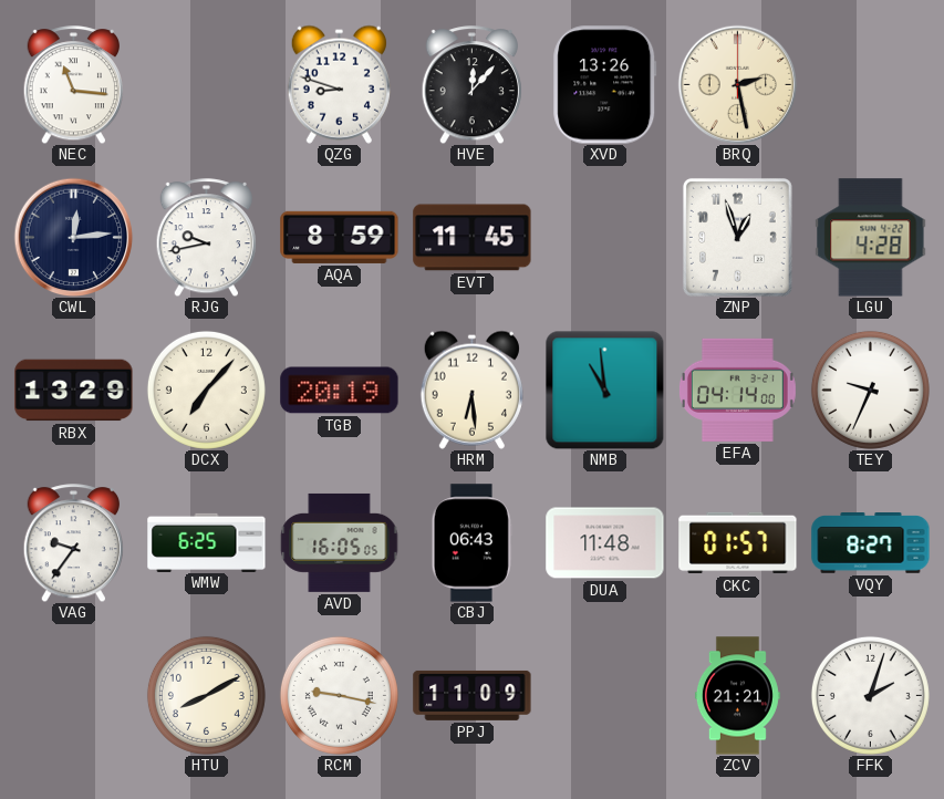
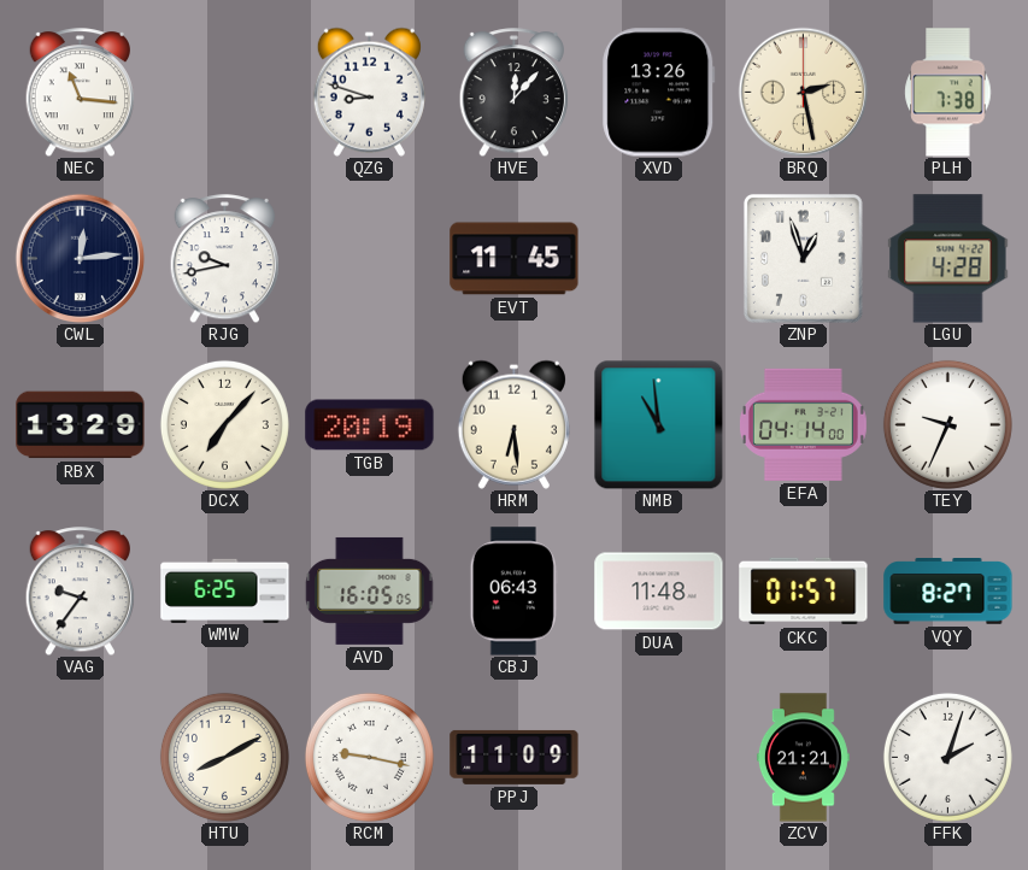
PLH: none -> 7:38
AQA: 8:59 -> none
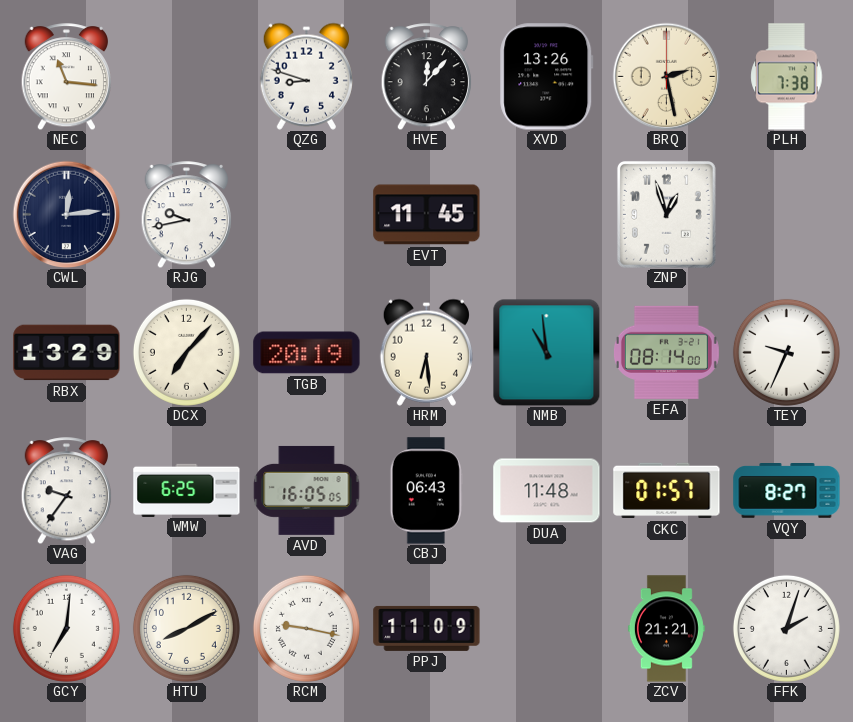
LGU: 4:28 -> none
EFA: 04:14 -> 08:14
GCY: none -> 7:01
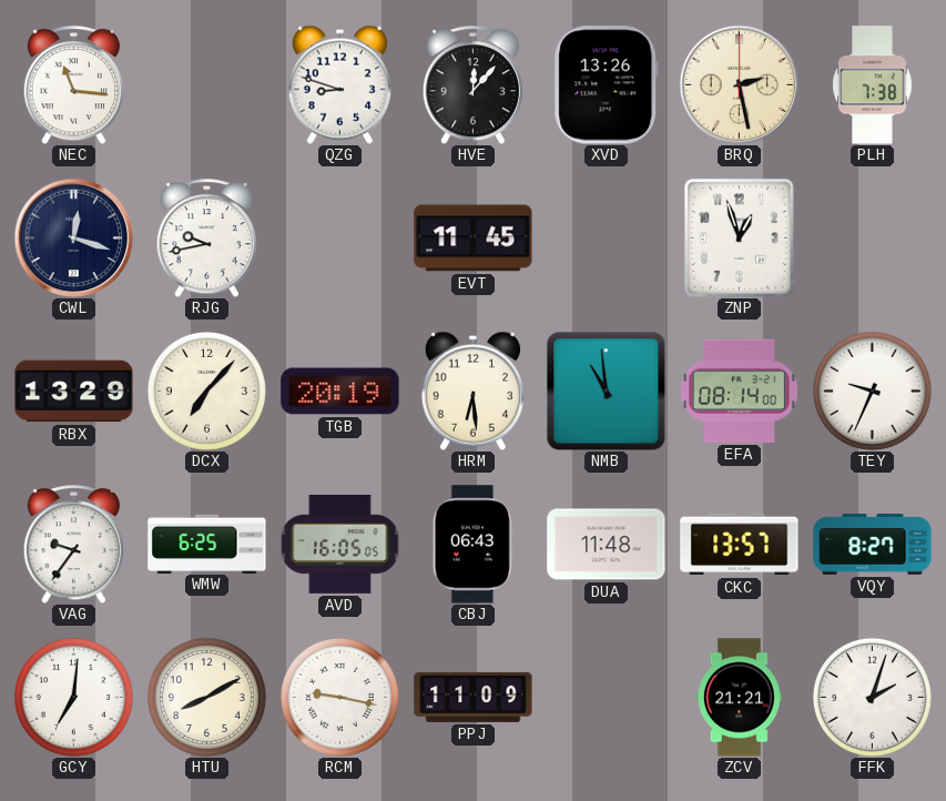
CWL: 12:14 -> 12:18
CKC: 01:57 -> 13:57
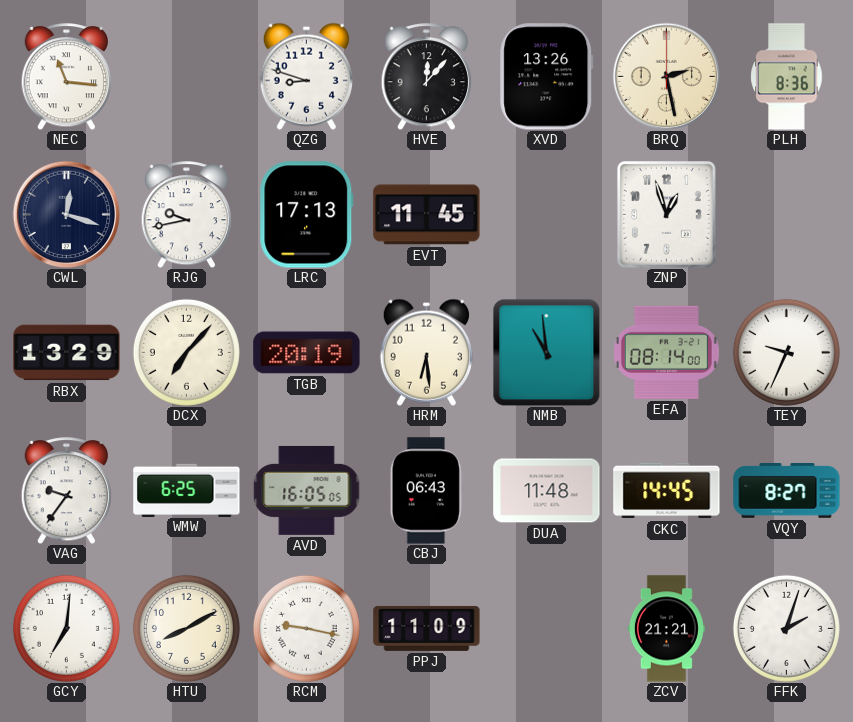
PLH: 7:38 -> 8:36
LRC: none -> 17:13
CKC: 13:57 -> 14:45
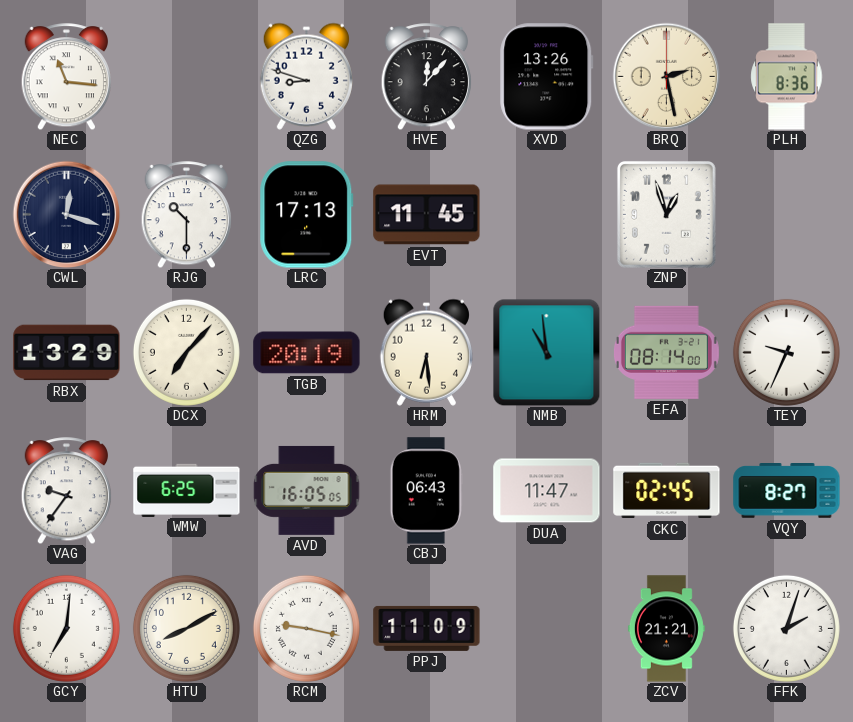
RJG: 9:43 -> 10:30
DUA: 11:48 -> 11:47
CKC: 14:45 -> 02:45
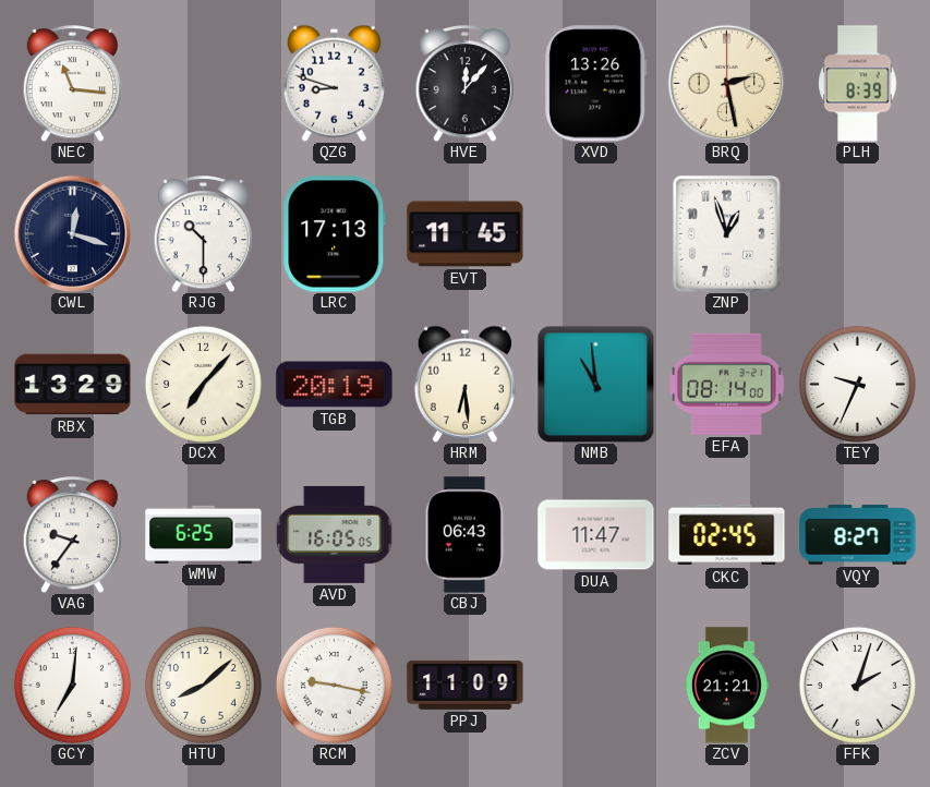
PLH: 8:36 -> 8:39
HTU: 8:10 -> 8:08
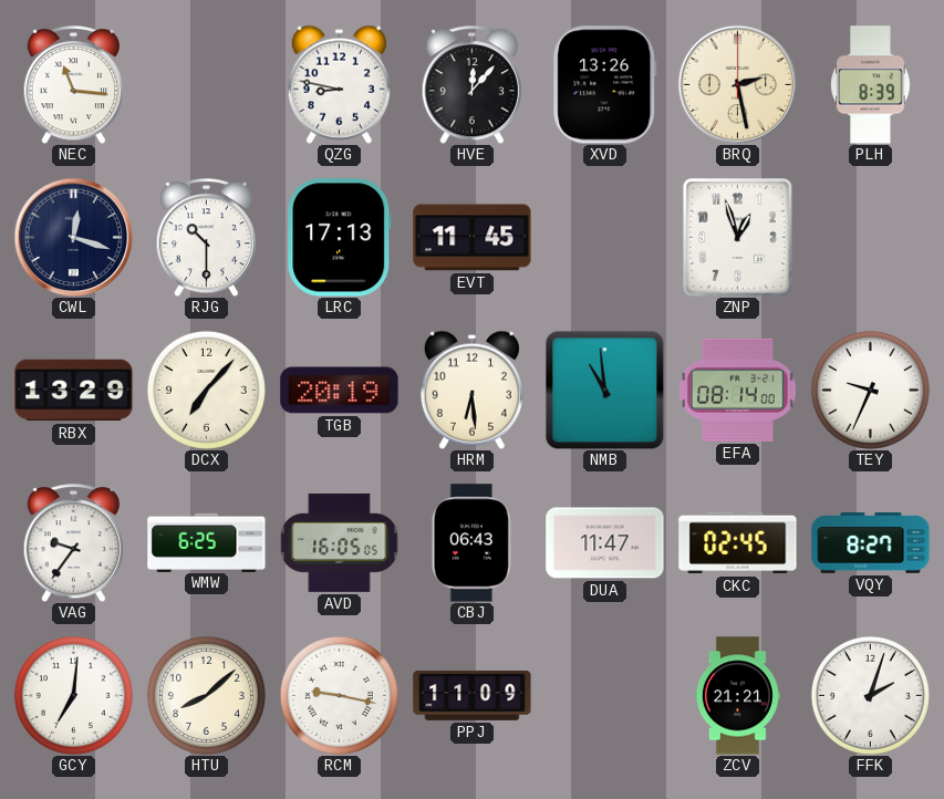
QZG: 8:48 -> 8:47
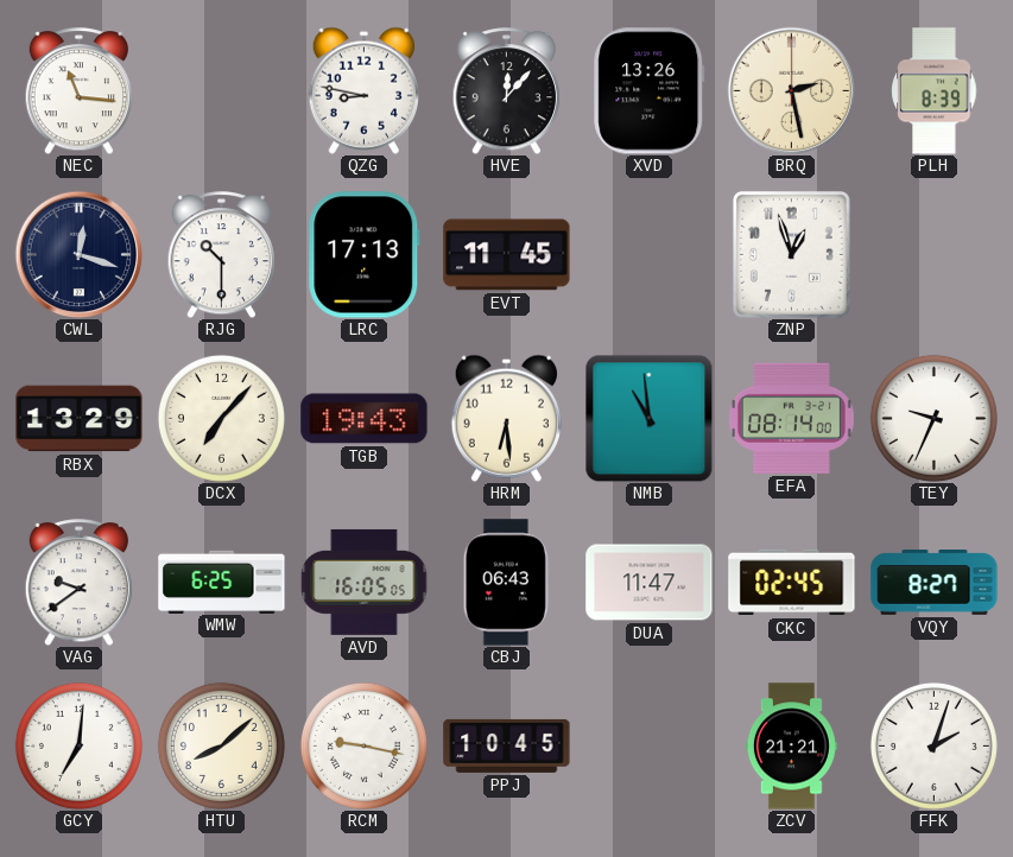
TGB: 20:19 -> 19:43
VAG: 9:36 -> 9:39
PPJ: 11:09 -> 10:45
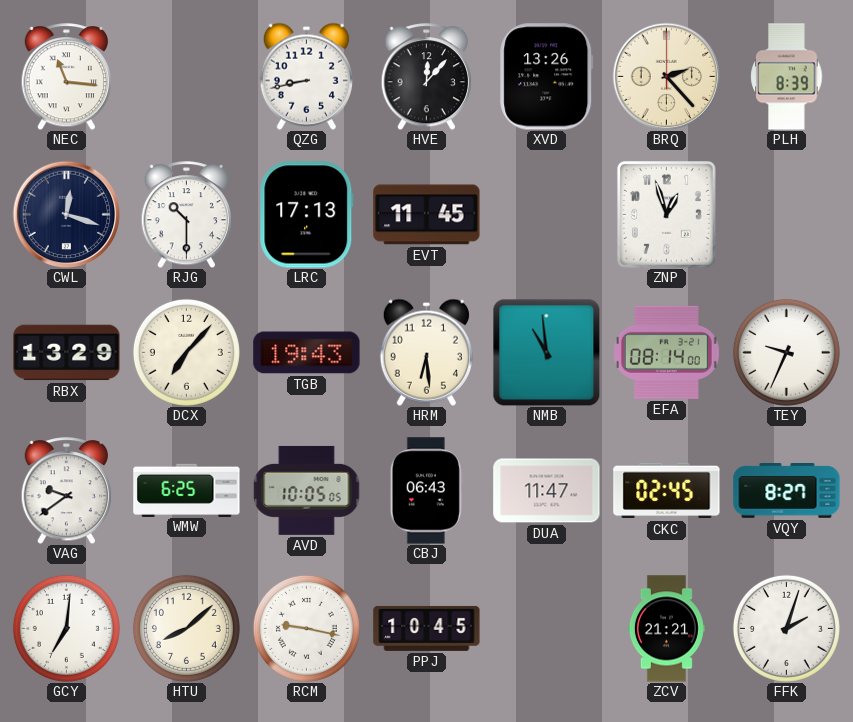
QZG: 8:47 -> 8:43
BRQ: 2:28 -> 2:23
AVD: 16:05 -> 10:05
